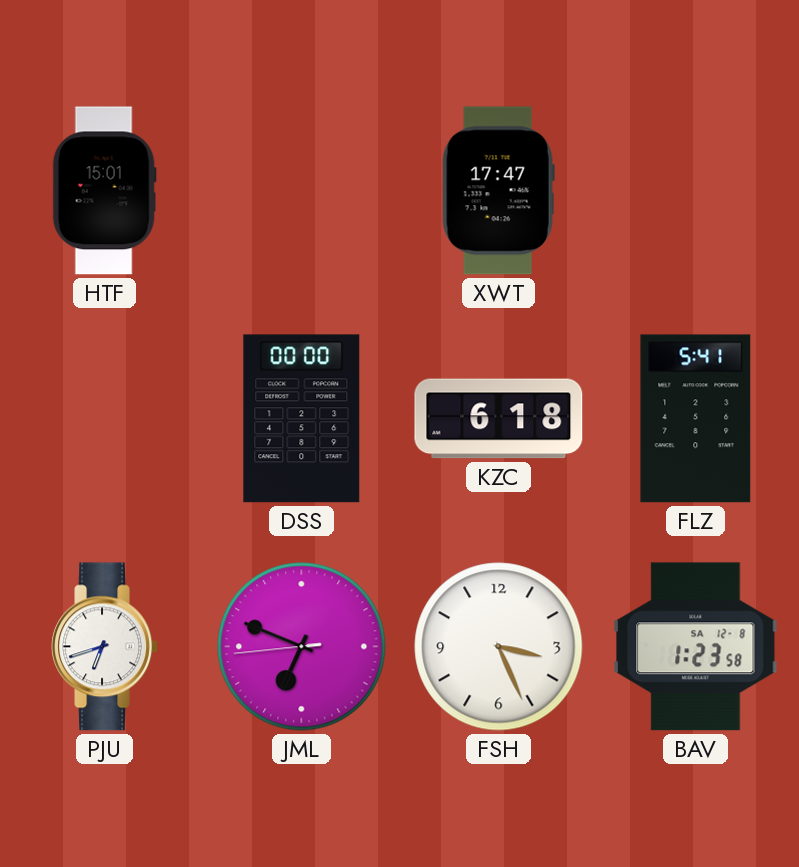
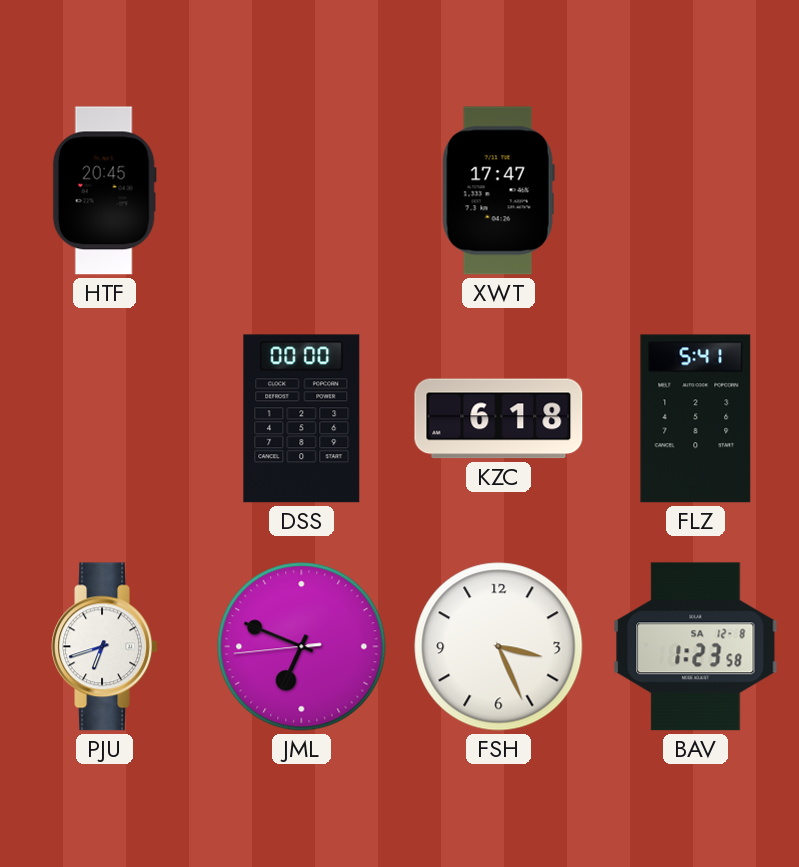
HTF: 15:01 -> 20:45
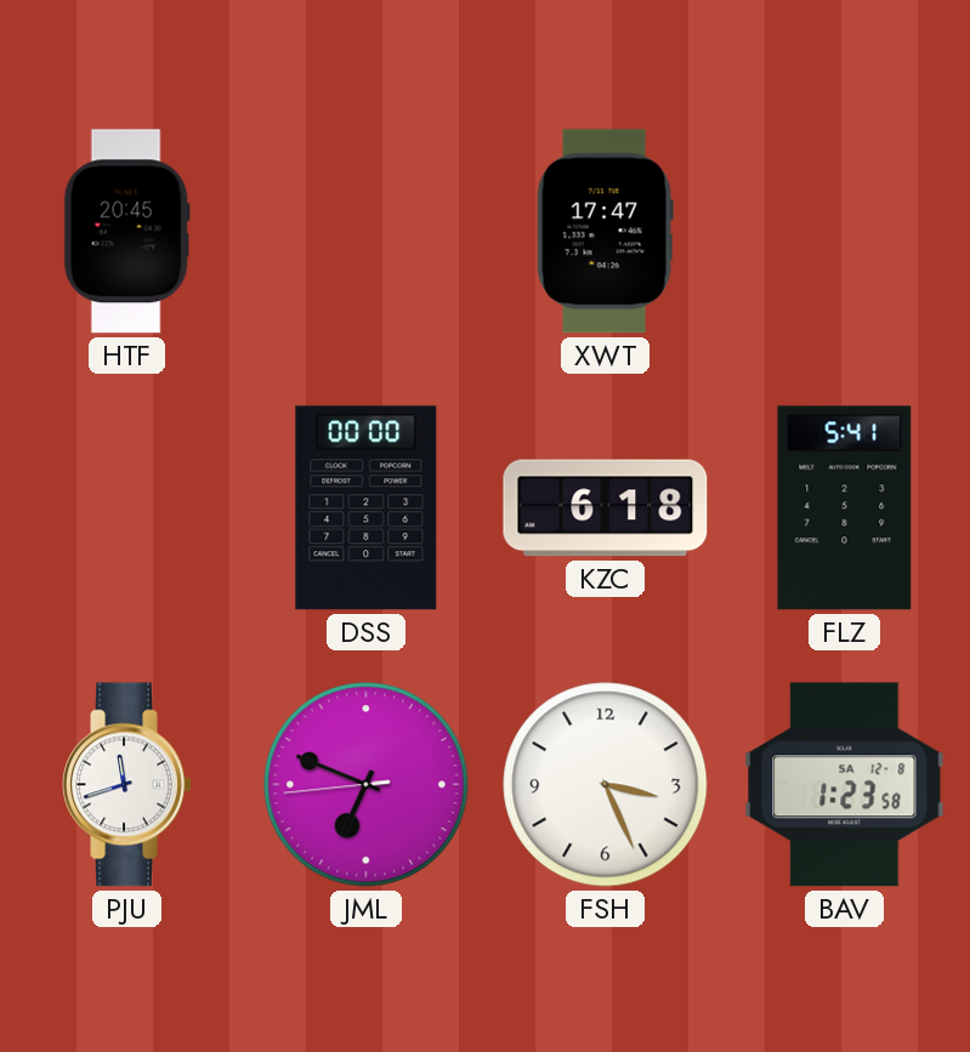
PJU: 6:42 -> 11:42
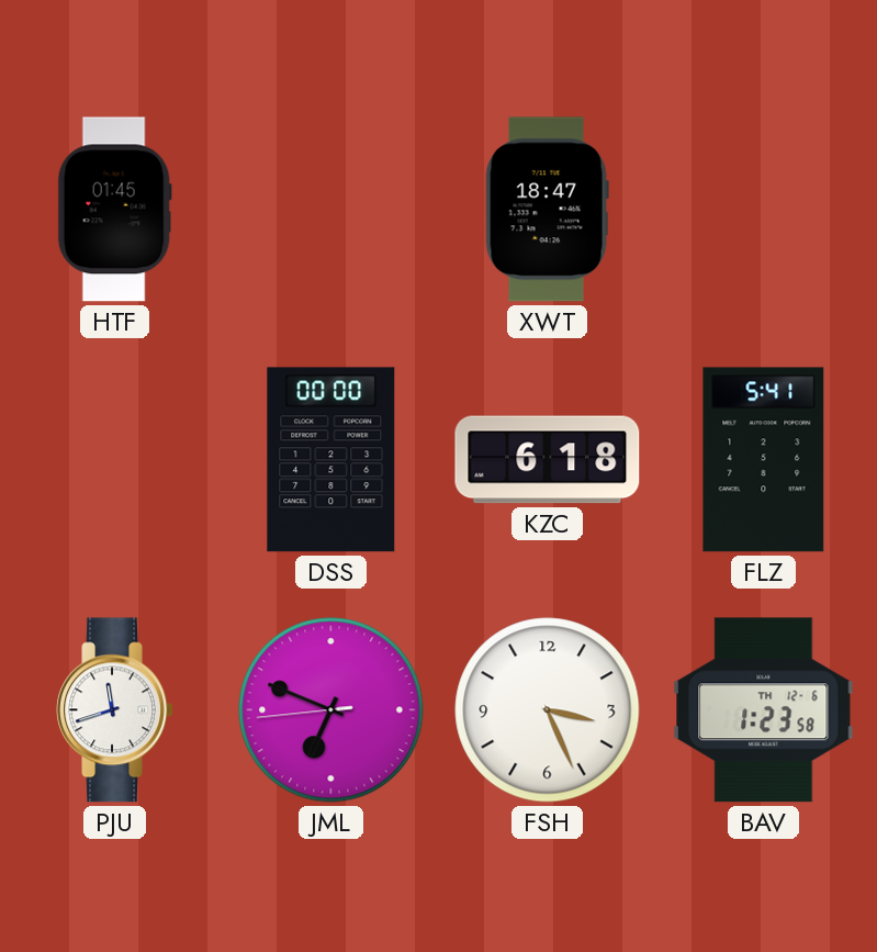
HTF: 20:45 -> 01:45
XWT: 17:47 -> 18:47
BAV date: SA 12-8 -> TH 12-6
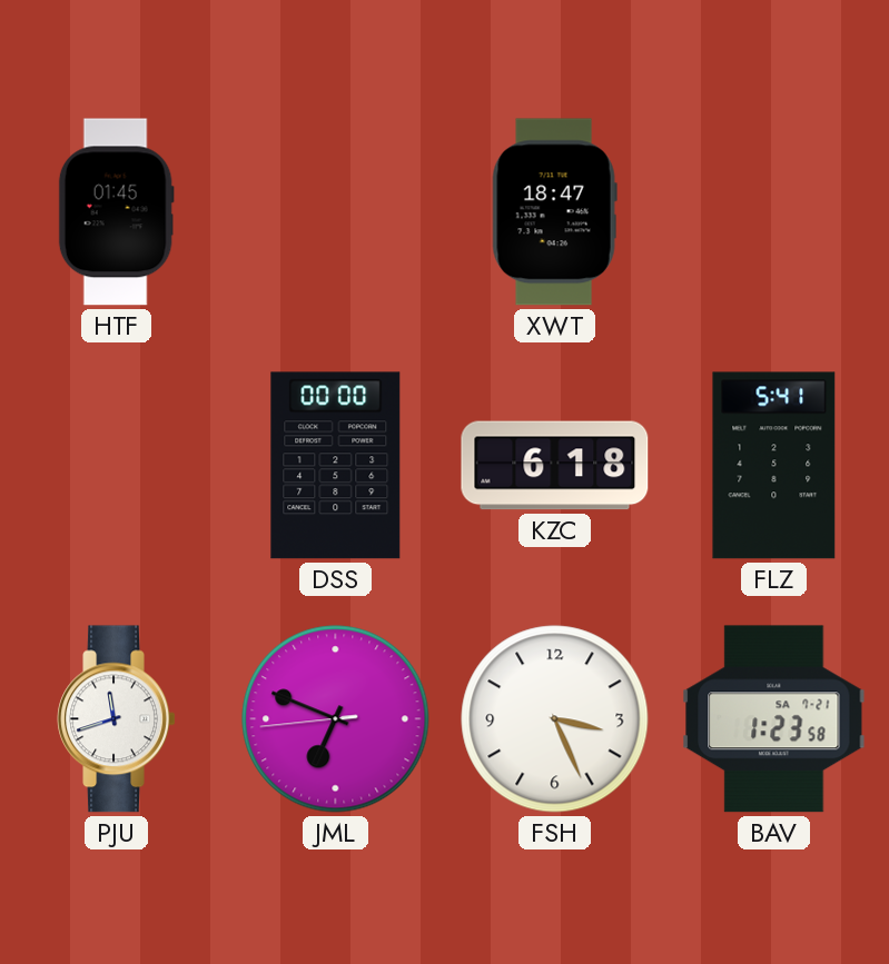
BAV date: TH 12-6 -> SA 7-21
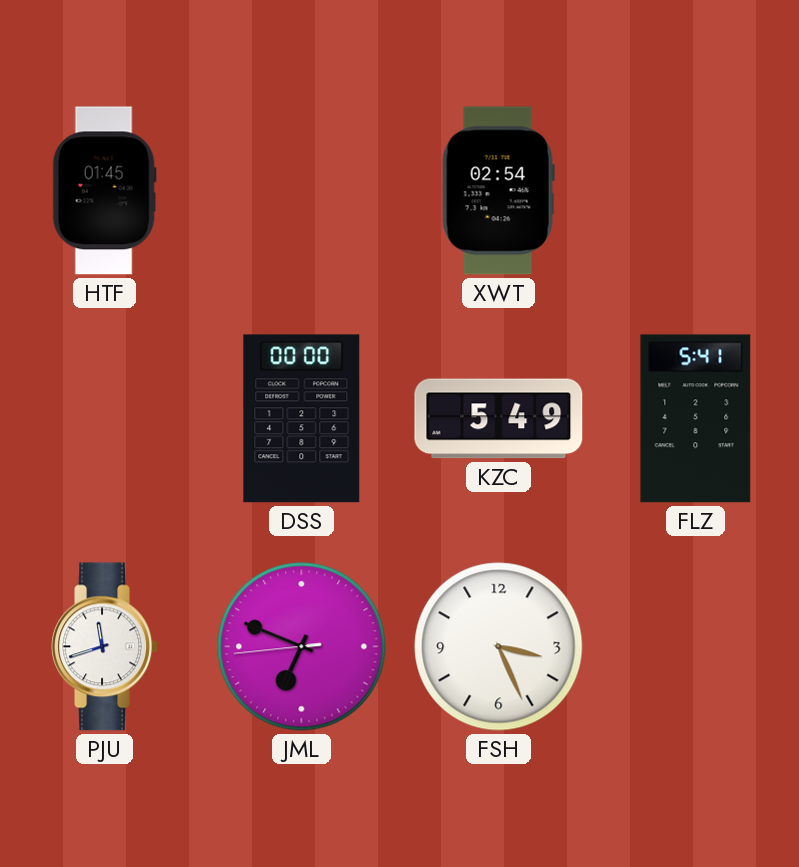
XWT: 18:47 -> 02:54
KZC: 6:18 -> 5:49
BAV: 1:23 -> none
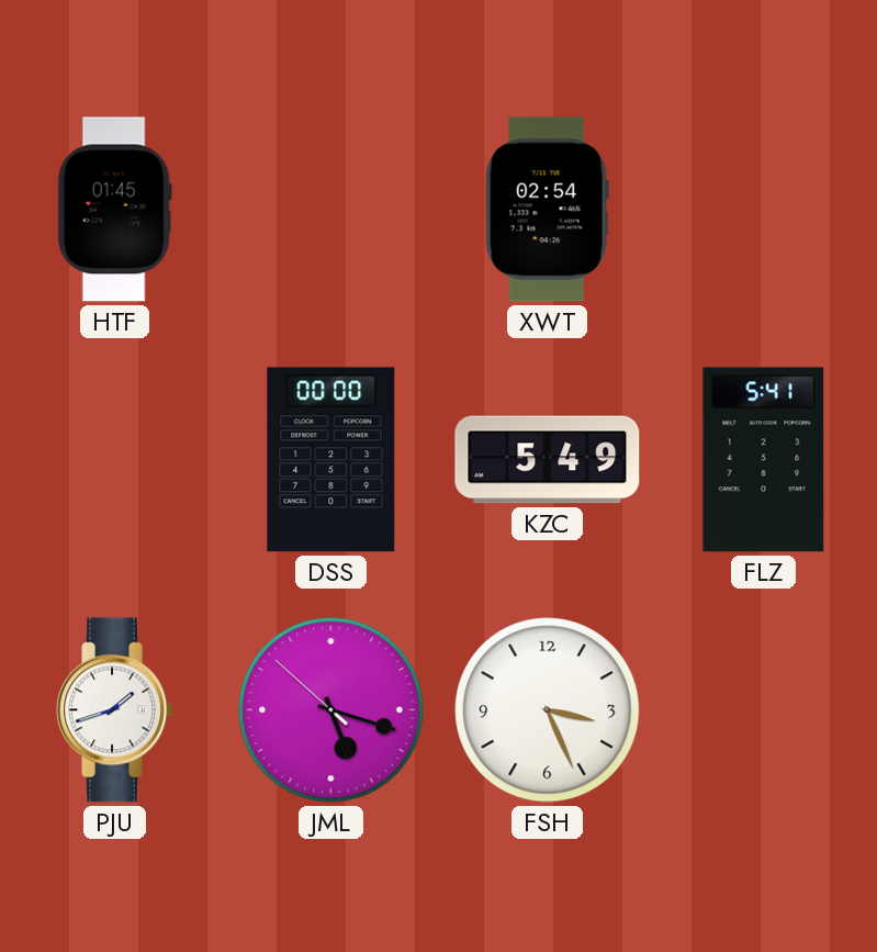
PJU: 11:42 -> 1:42
JML: 6:48 -> 5:17
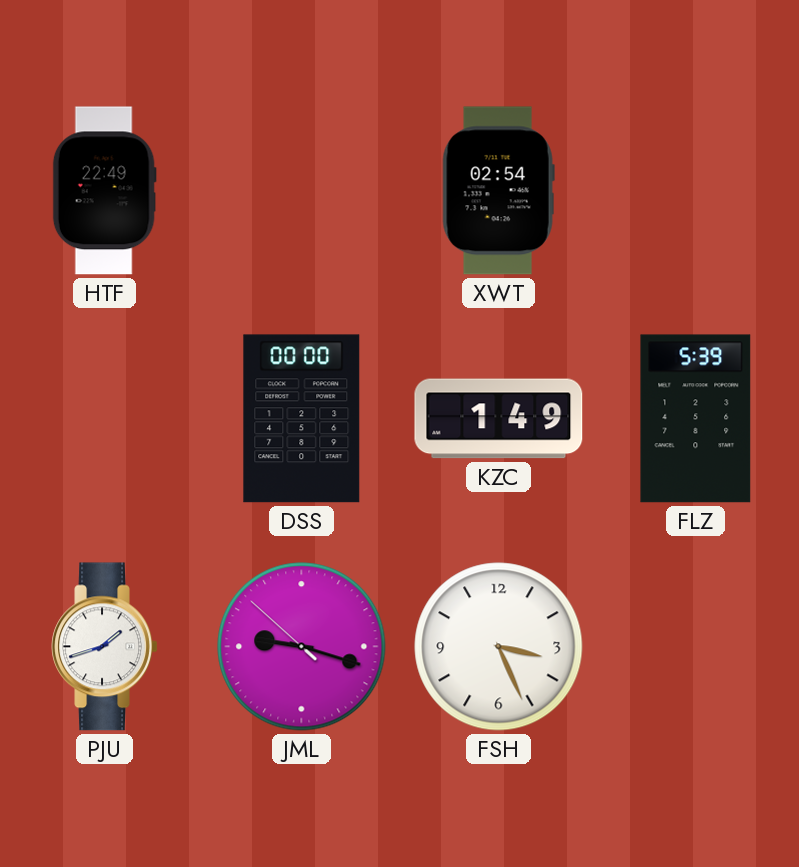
HTF: 01:45 -> 22:49
KZC: 5:49 -> 1:49
FLZ: 5:41 -> 5:39
JML: 5:17 -> 9:17
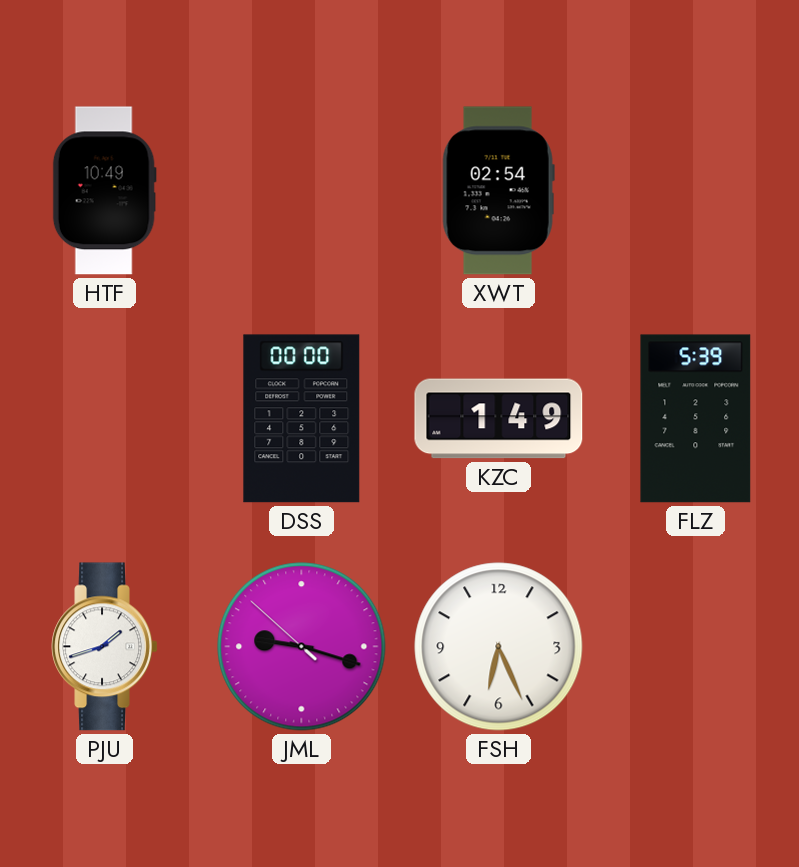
HTF: 22:49 -> 10:49
FSH: 3:26 -> 6:26
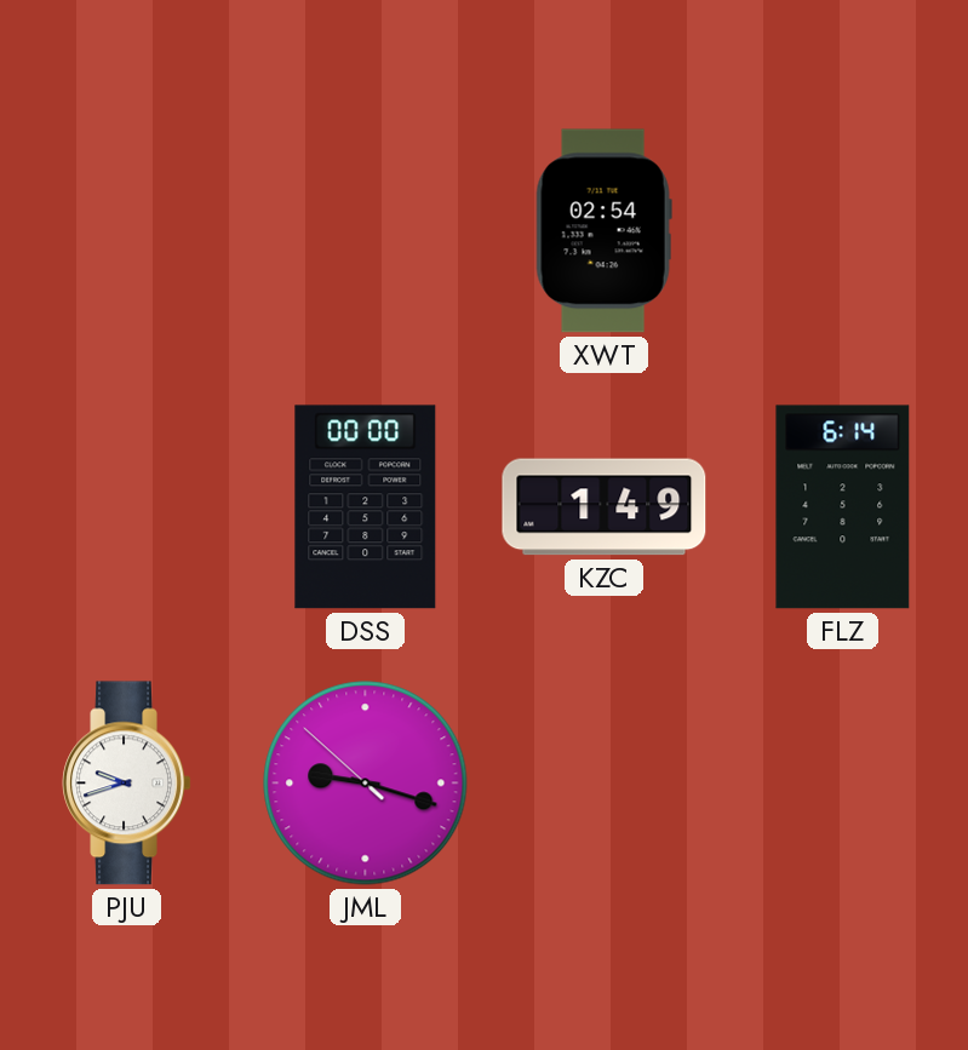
HTF: 10:49 -> none
FLZ: 5:39 -> 6:14
PJU: 1:42 -> 9:42
FSH: 6:26 -> none
